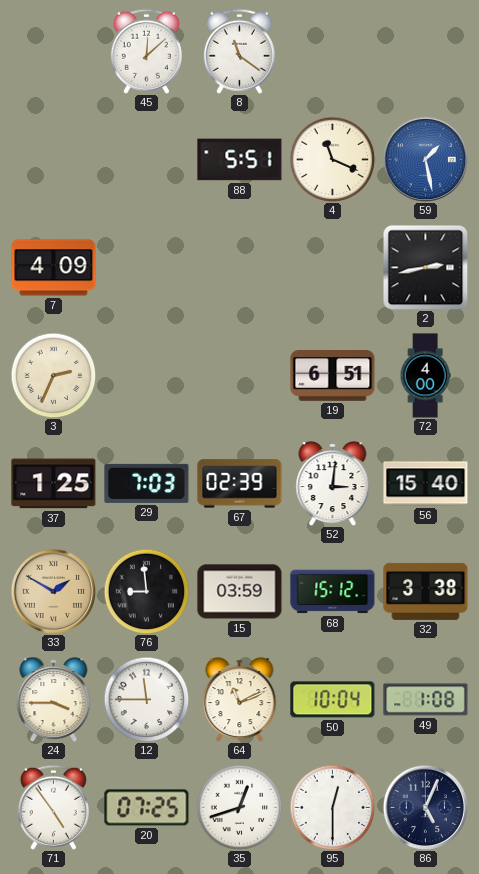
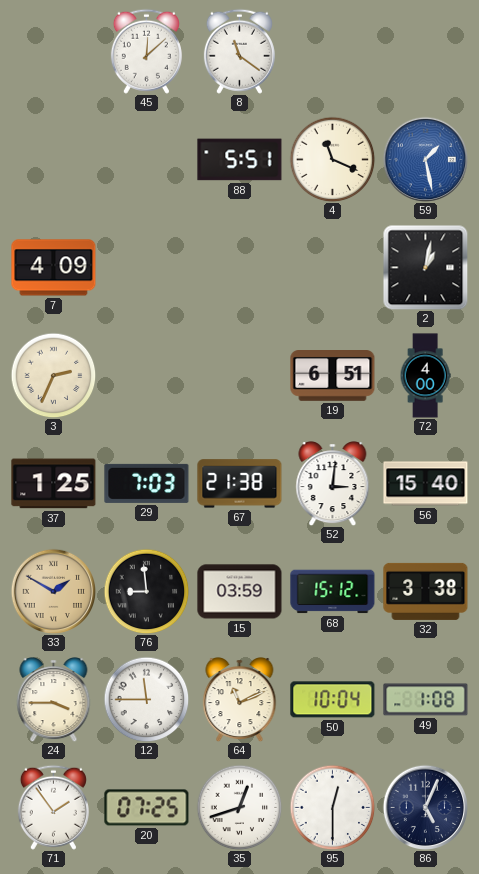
2: 2:43 -> 1:02
67: 02:39 -> 21:38
71: 4:54 -> 1:54
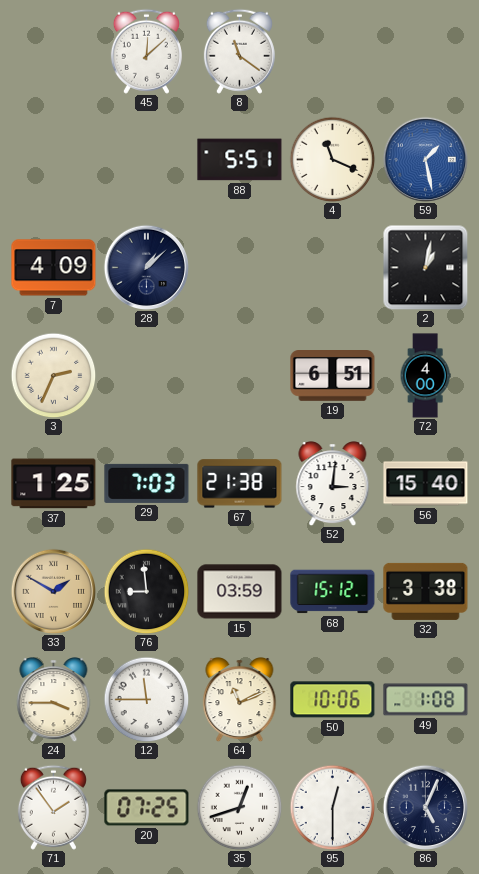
28: none -> 1:08
50: 10:04 -> 10:06
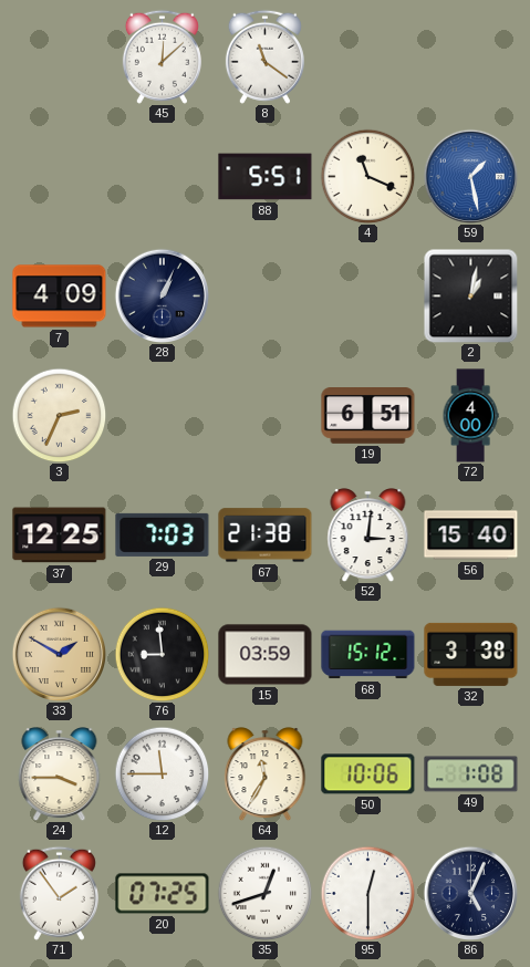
28: 1:08 -> 1:04
37: 1:25 -> 12:25
64: 11:11 -> 11:35
